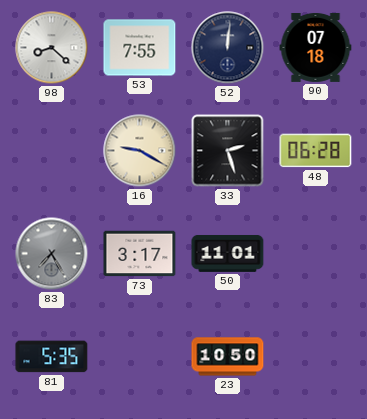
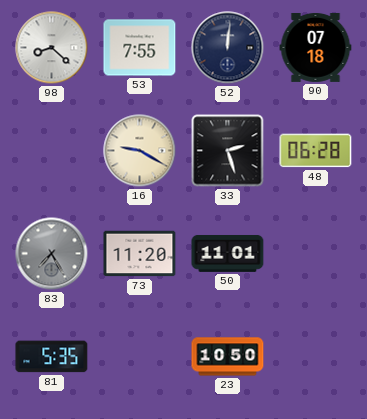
73: 3:17 -> 11:20
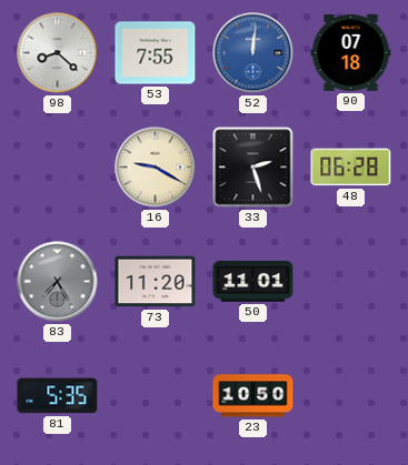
52 dial: navy -> blue
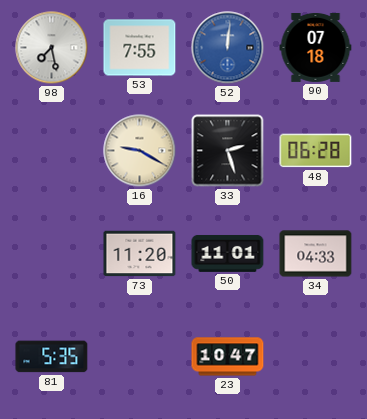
98: 8:22 -> 7:28
83: 7:25 -> none
34: none -> 04:33
23: 10:50 -> 10:47
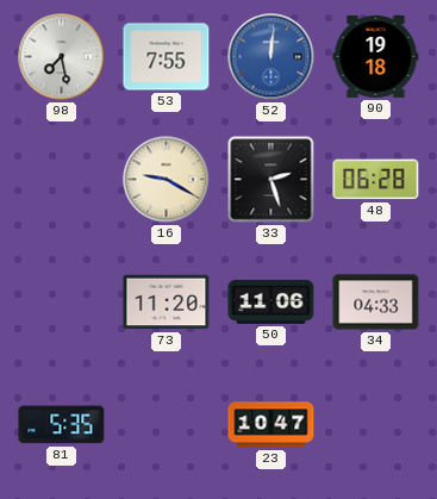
90: 07:18 -> 19:18
50: 11:01 -> 11:06
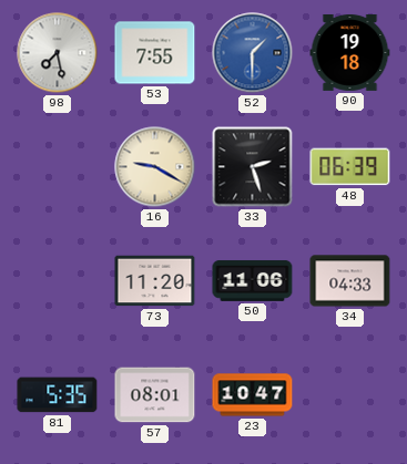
52: 12:01 -> 1:30
48: 06:28 -> 06:39
57: none -> 08:01
